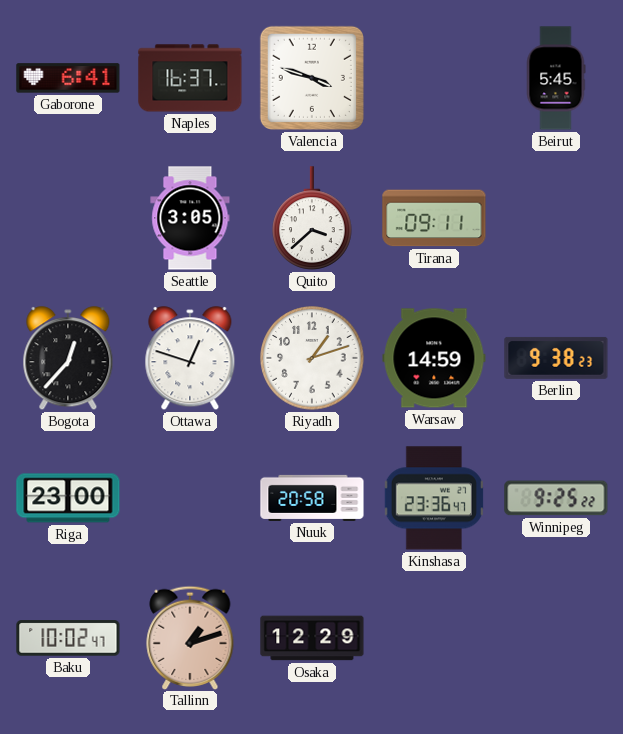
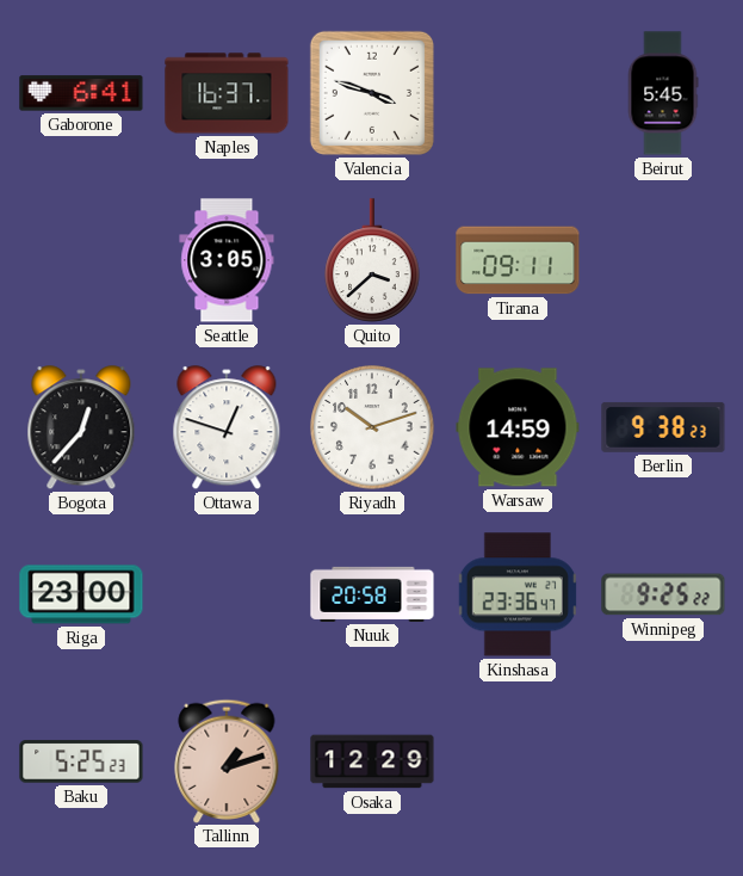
Riyadh: 1:12 -> 10:12
Baku: 10:02 -> 5:25
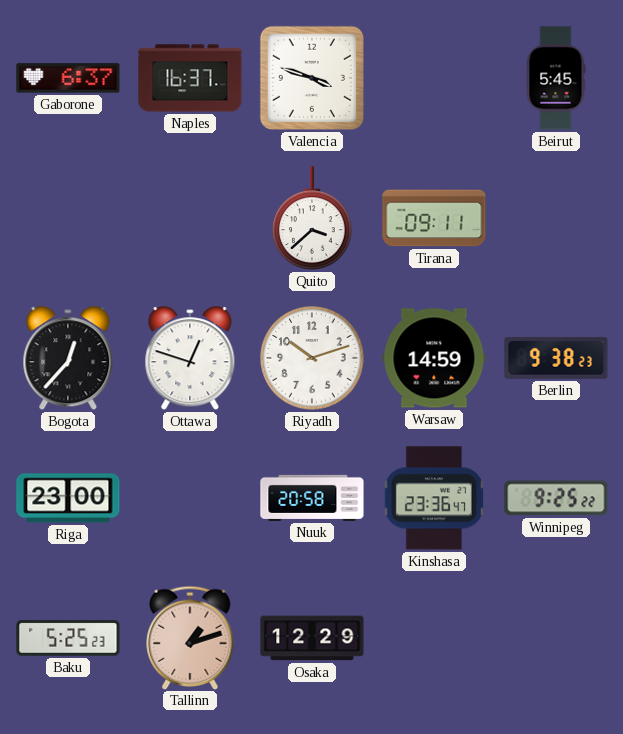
Gaborone: 6:41 -> 6:37
Seattle: 3:05 -> none
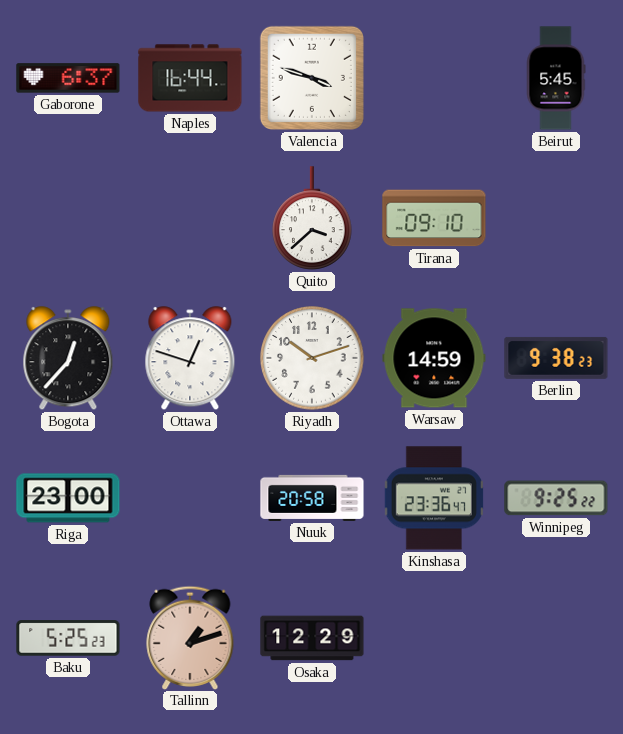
Naples: 16:37 -> 16:44
Tirana: 09:11 -> 09:10
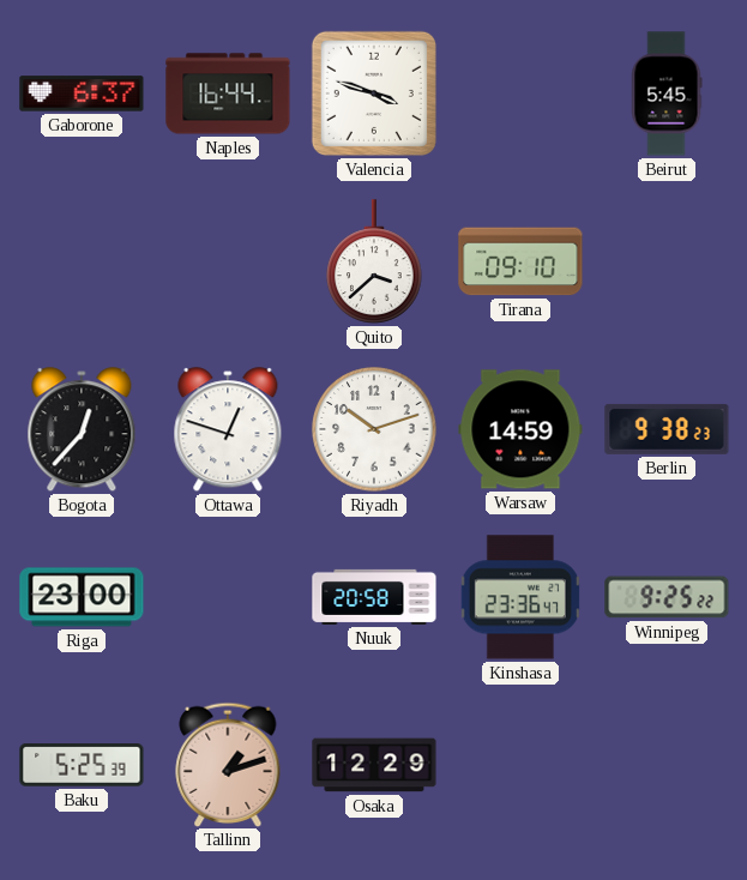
Baku: 5:25:23 -> 5:25:39
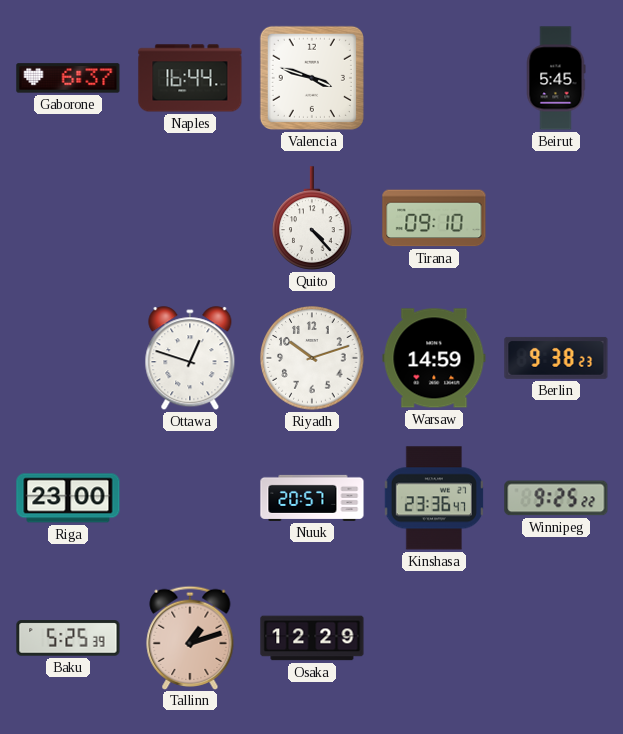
Quito: 3:38 -> 4:23
Bogota: 12:37 -> none
Nuuk: 20:58 -> 20:57
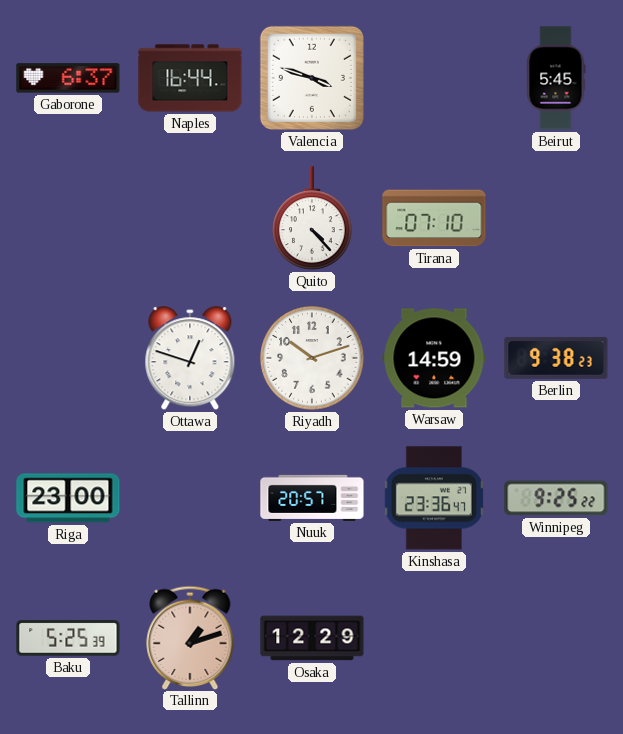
Tirana: 09:10 -> 07:10
